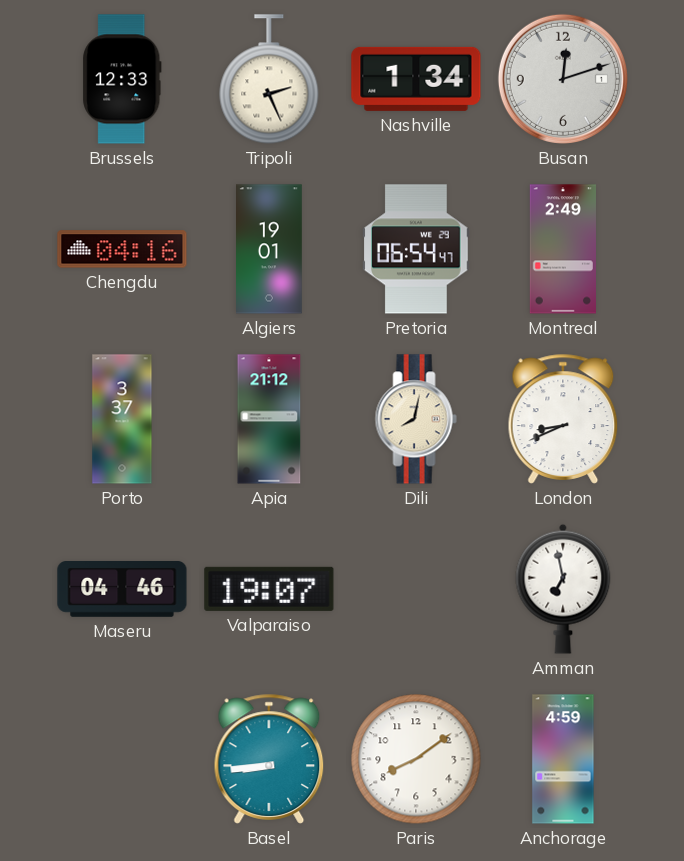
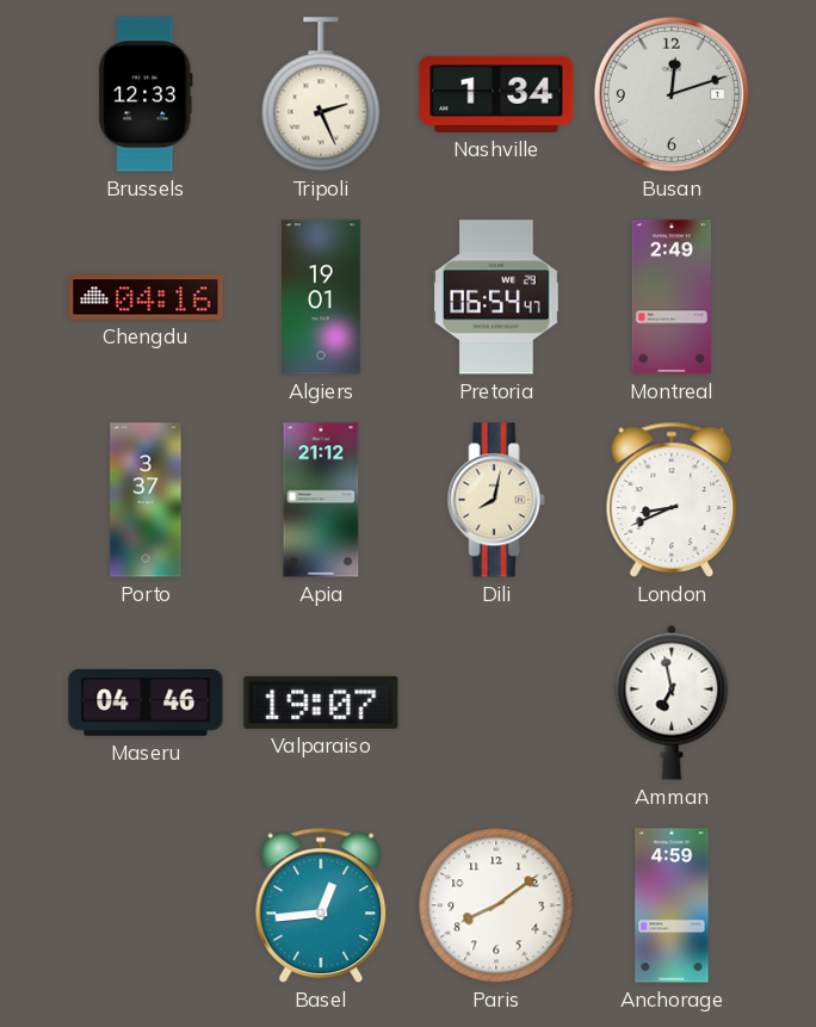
Basel: 8:44 -> 12:44
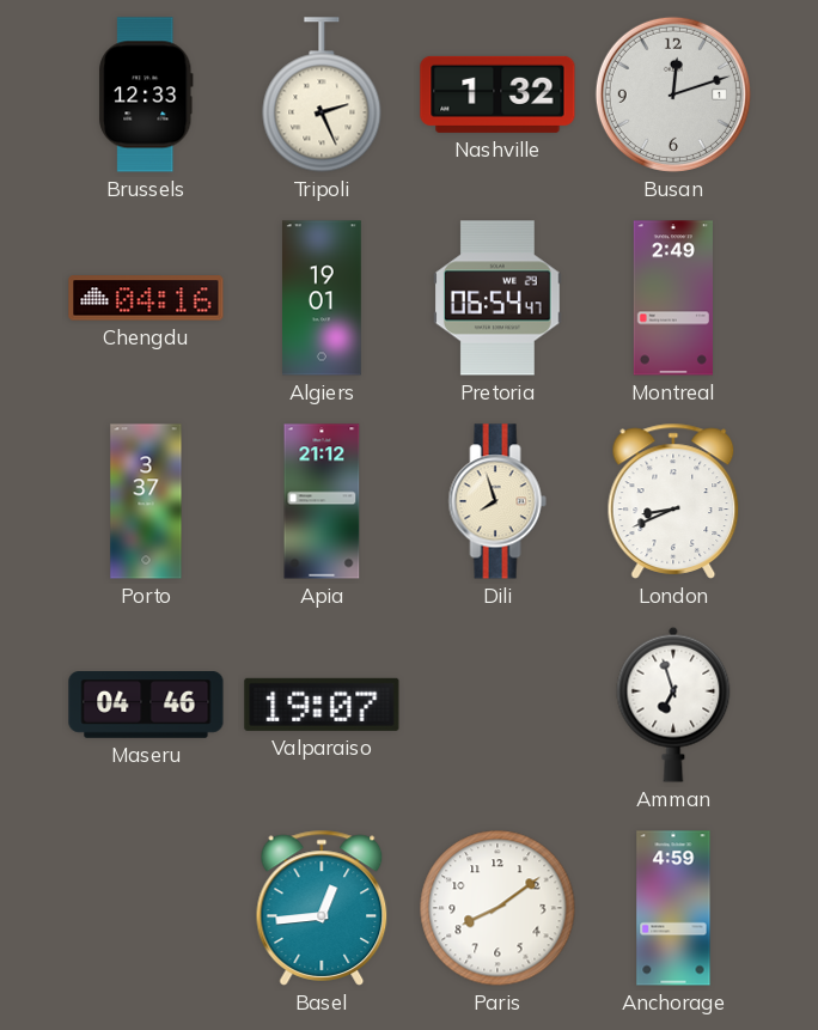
Nashville: 1:34 -> 1:32
Dili: 8:02 -> 7:57
Amman: 6:58 -> 6:57
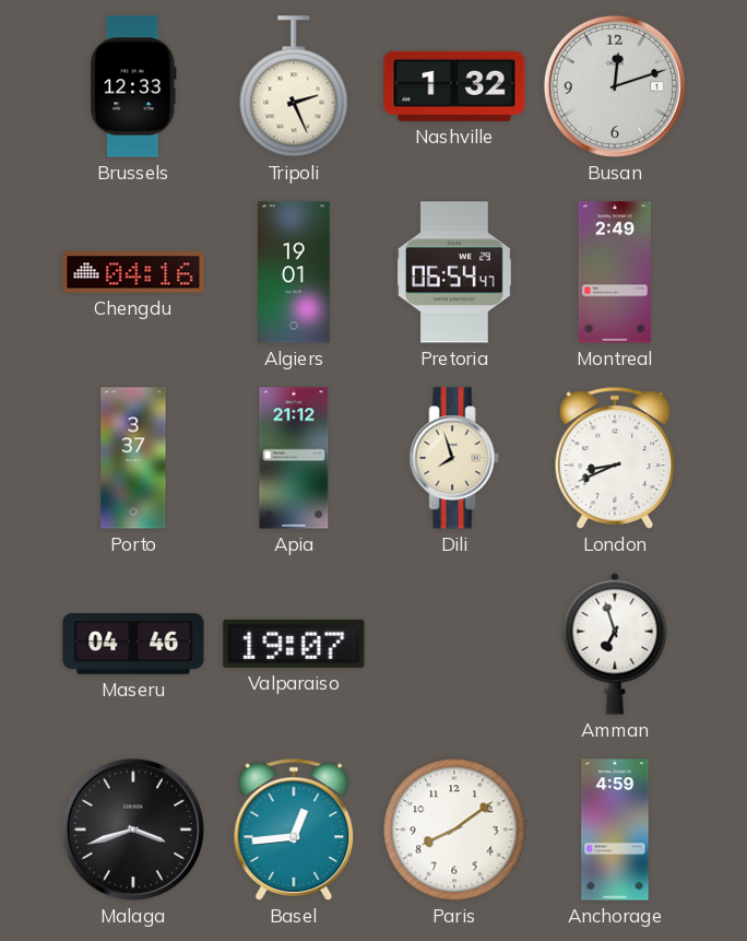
Malaga: none -> 3:42
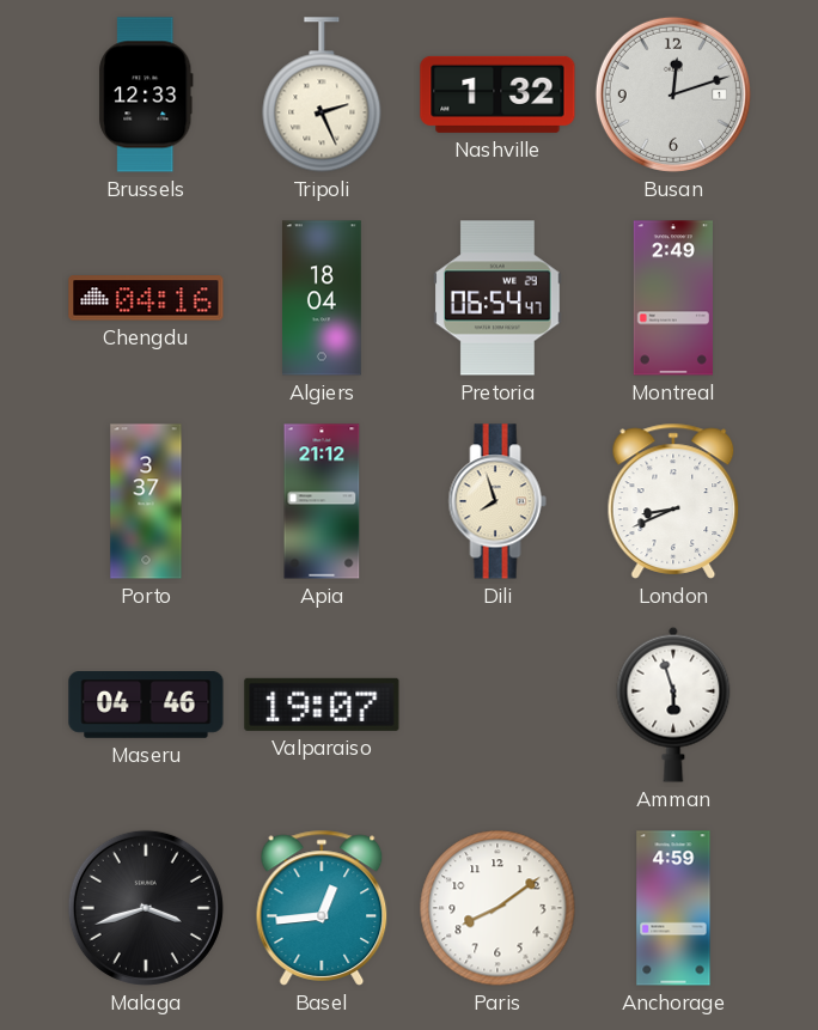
Algiers: 19:01 -> 18:04
Amman: 6:57 -> 5:57
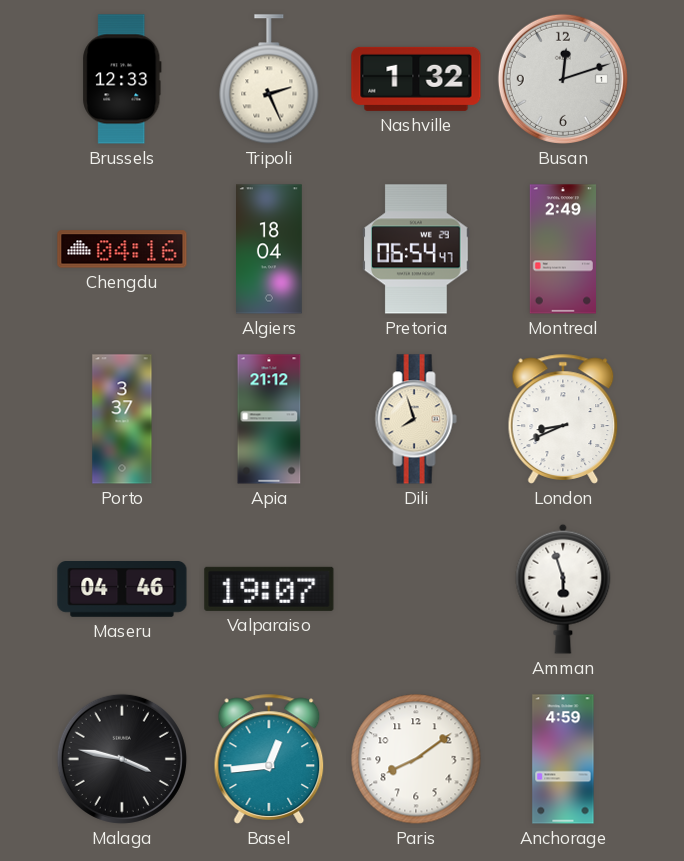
Malaga: 3:42 -> 3:47
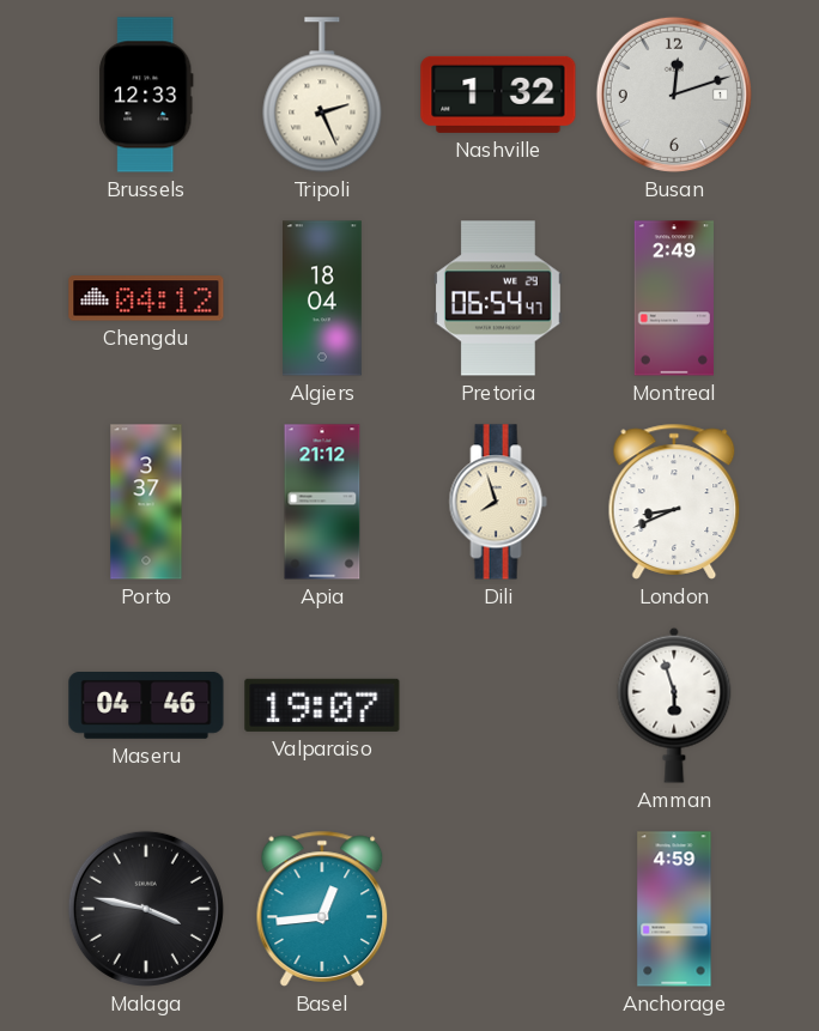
Chengdu: 04:16 -> 04:12
Paris: 8:09 -> none
